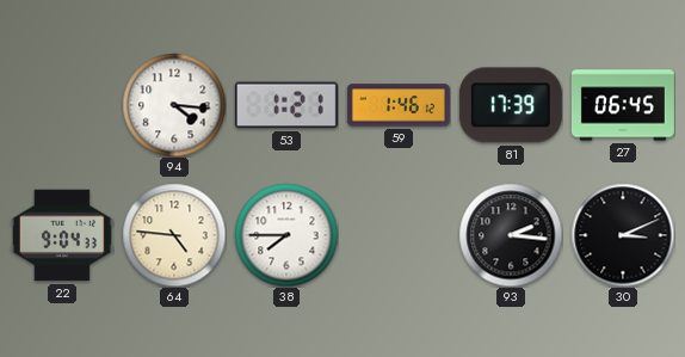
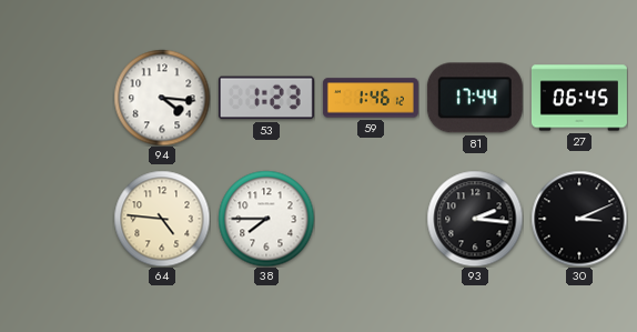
53: 1:21 -> 1:23
81: 17:39 -> 17:44
22: 9:04 -> none
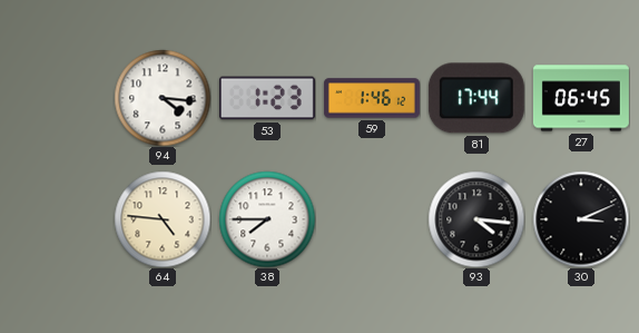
93: 2:16 -> 4:16
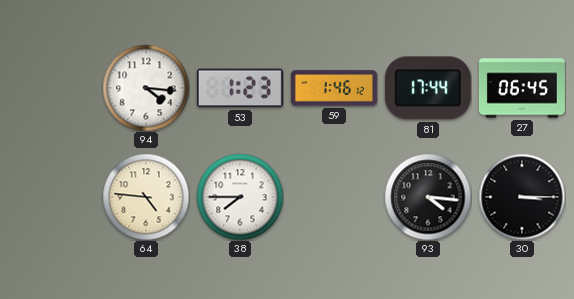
30: 3:11 -> 3:15
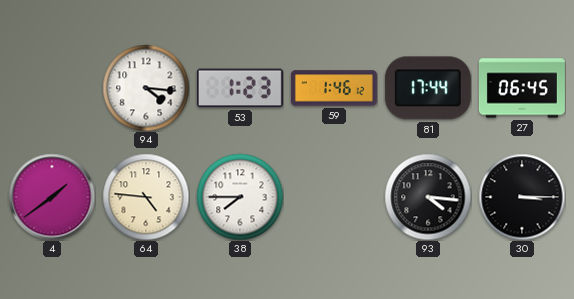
4: none -> 1:39
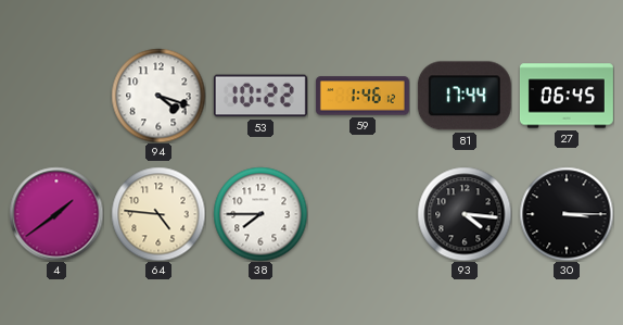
94: 4:16 -> 4:18
53: 1:23 -> 10:22
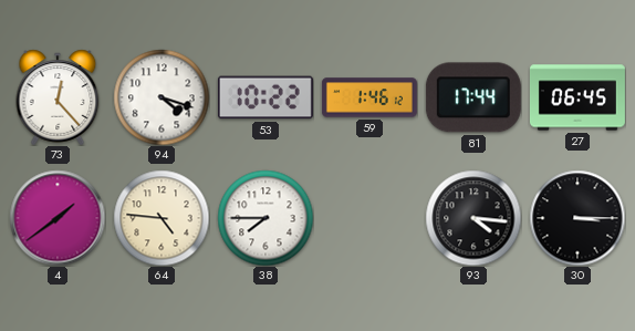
73: none -> 12:23
